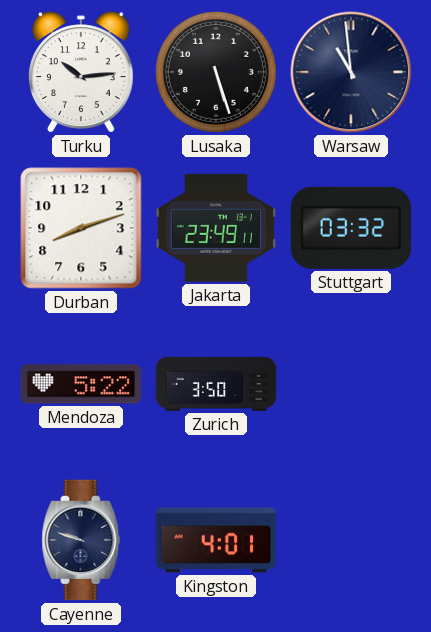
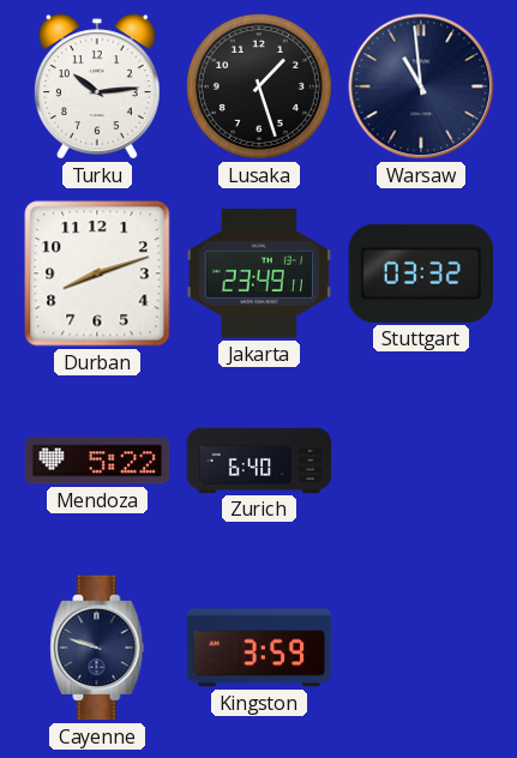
Lusaka: 5:27 -> 1:27
Zurich: 3:50 -> 6:40
Kingston: 4:01 -> 3:59
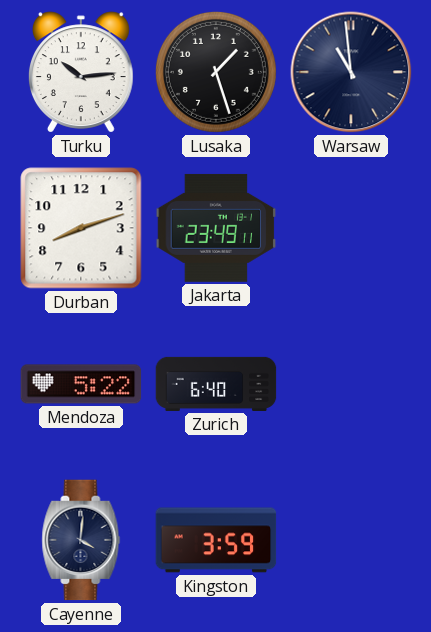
Stuttgart: 03:32 -> none
Cayenne: 9:48 -> 4:01
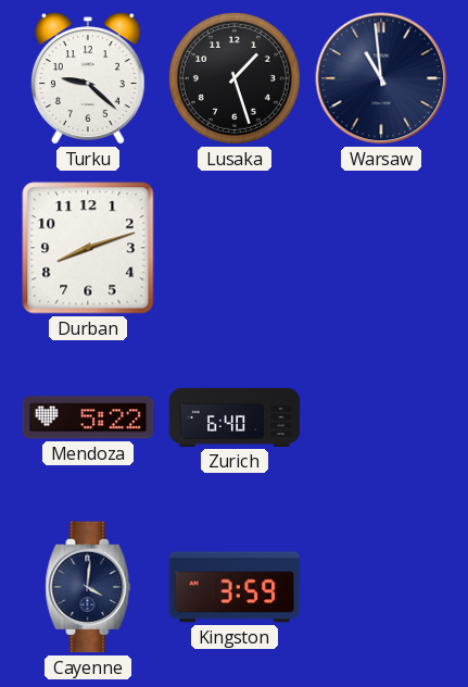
Turku: 10:14 -> 9:22
Jakarta: 23:49 -> none
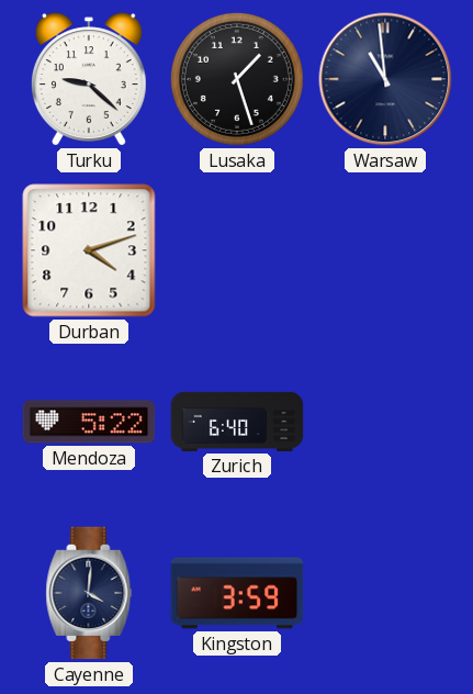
Durban: 8:12 -> 4:12
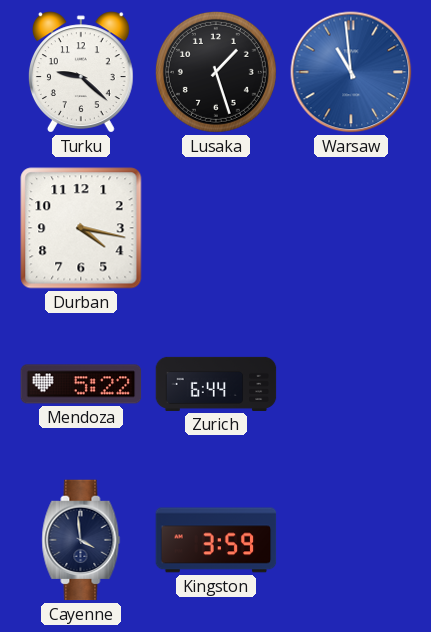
Warsaw dial: navy -> blue
Durban: 4:12 -> 4:17
Zurich: 6:40 -> 6:44
Cayenne: 4:01 -> 3:59
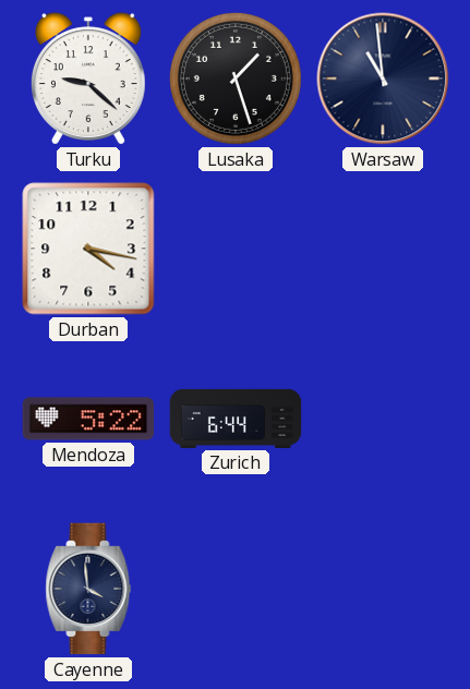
Warsaw dial: blue -> navy
Kingston: 3:59 -> none
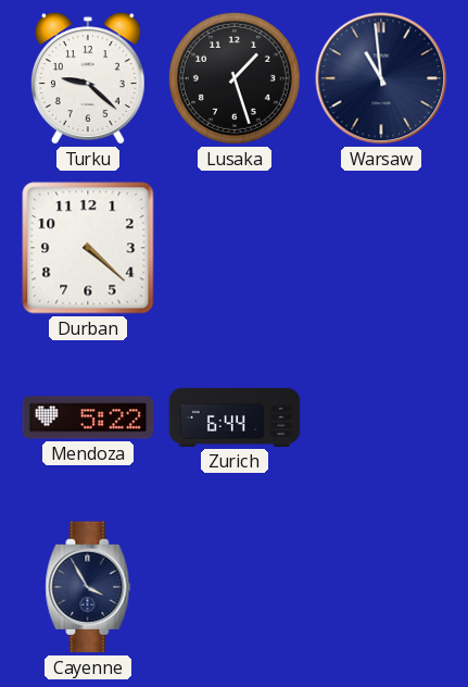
Durban: 4:17 -> 4:22
Cayenne: 3:59 -> 3:55
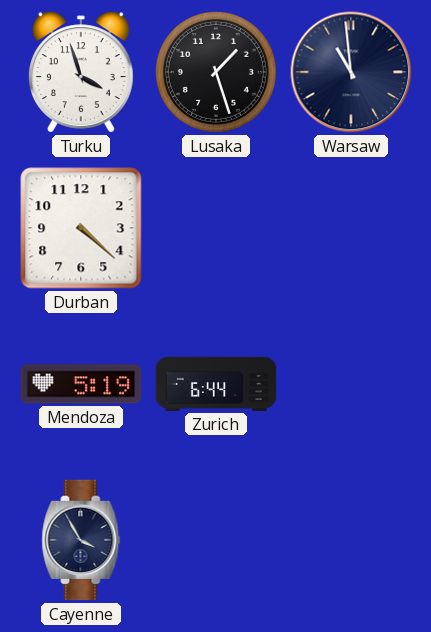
Turku: 9:22 -> 3:57
Mendoza: 5:22 -> 5:19
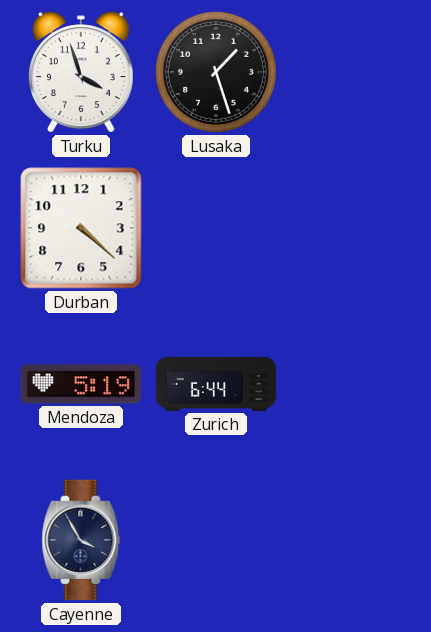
Warsaw: 10:59 -> none
